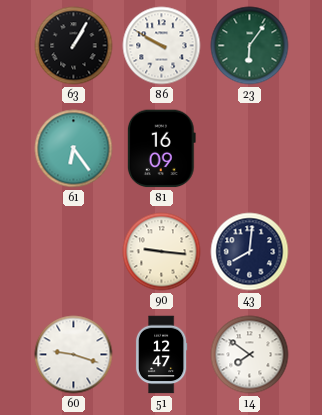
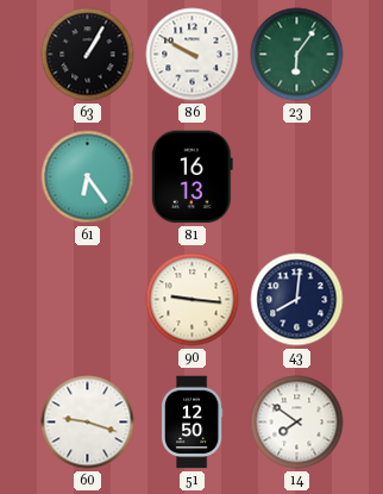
81: 16:09 -> 16:13
51: 12:47 -> 12:50
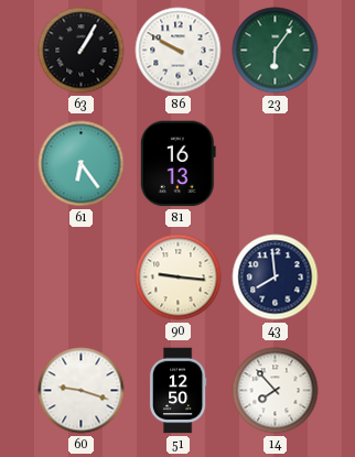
43: 8:01 -> 7:59
14: 7:51 -> 7:53
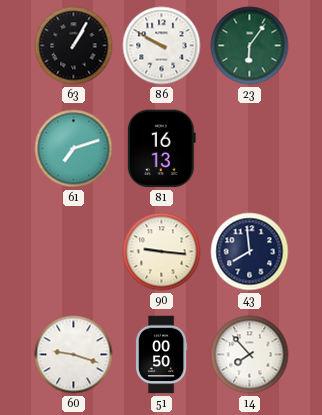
61: 6:24 -> 7:12
51: 12:50 -> 00:50
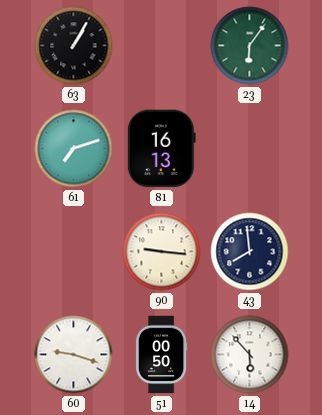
86: 9:50 -> none
14: 7:53 -> 5:53
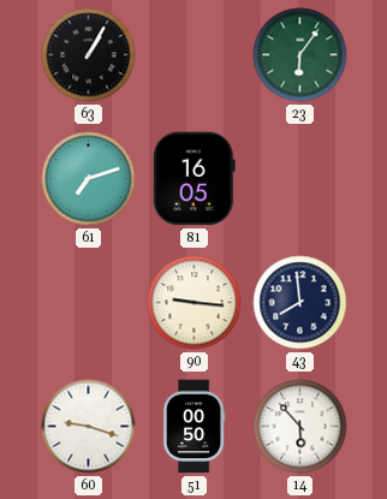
81: 16:13 -> 16:05
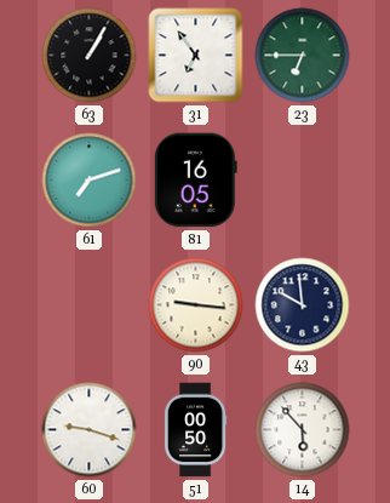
31: none -> 6:54
23: 6:06 -> 6:45
43: 7:59 -> 9:59
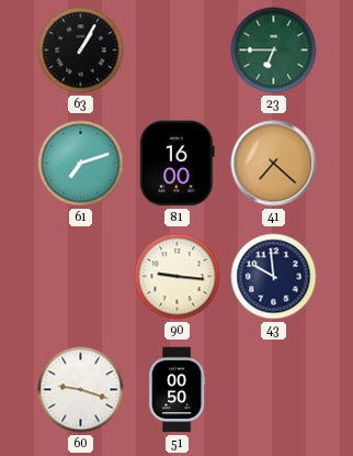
31: 6:54 -> none
81: 16:05 -> 16:00
41: none -> 7:22
14: 5:53 -> none
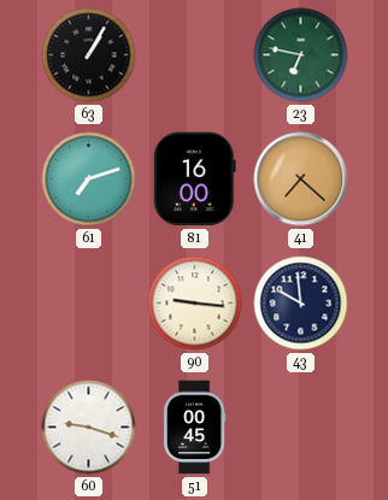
23: 6:45 -> 6:47
51: 00:50 -> 00:45
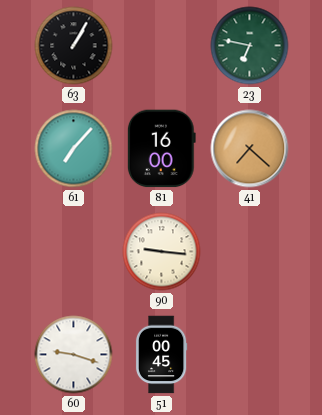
61: 7:12 -> 7:07
43: 9:59 -> none
